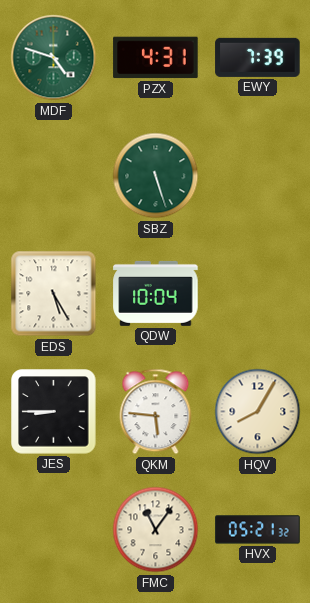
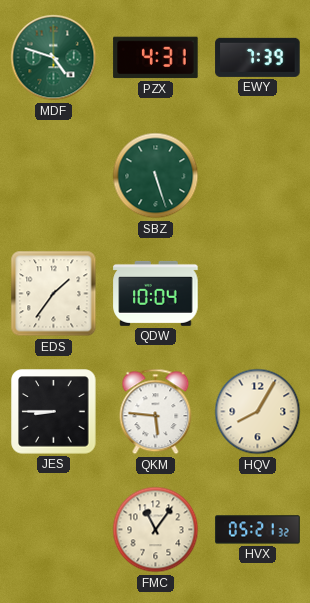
EDS: 5:25 -> 1:36
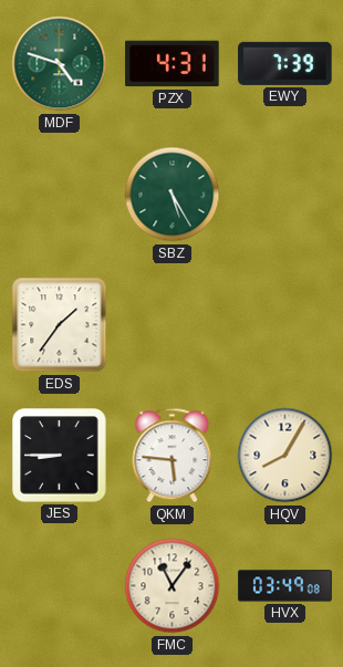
SBZ: 5:27 -> 5:25
QDW: 10:04 -> none
HVX: 05:21 -> 03:49
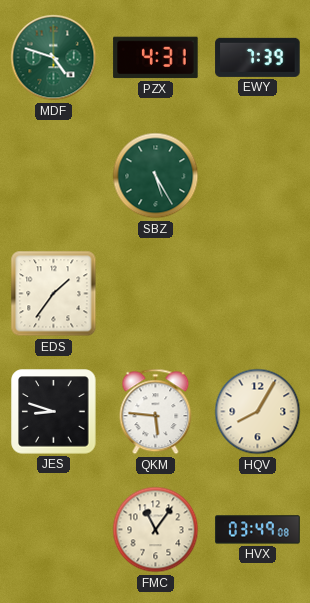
JES: 8:45 -> 8:48
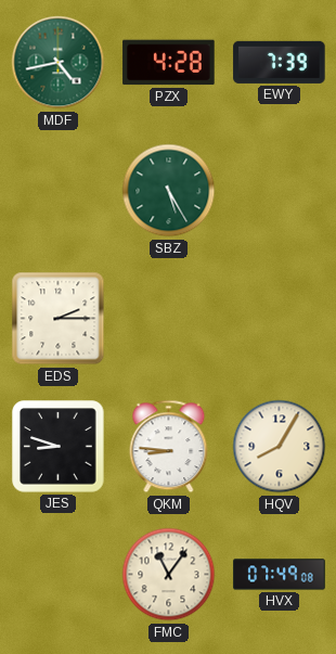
MDF: 4:48 -> 4:43
PZX: 4:31 -> 4:28
EDS: 1:36 -> 2:15
QKM: 5:46 -> 8:46
HVX: 03:49 -> 07:49
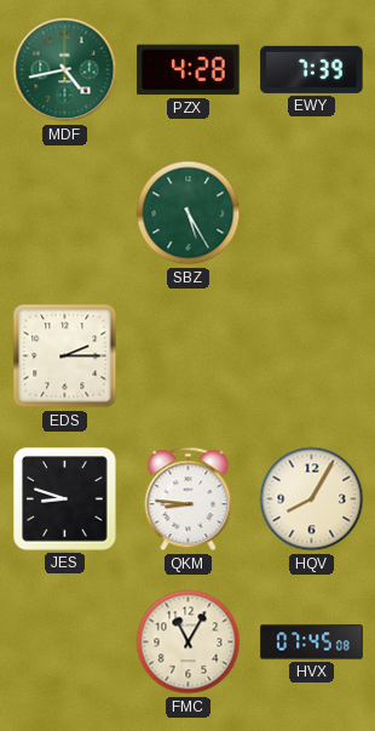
FMC: 11:06 -> 11:05
HVX: 07:49 -> 07:45
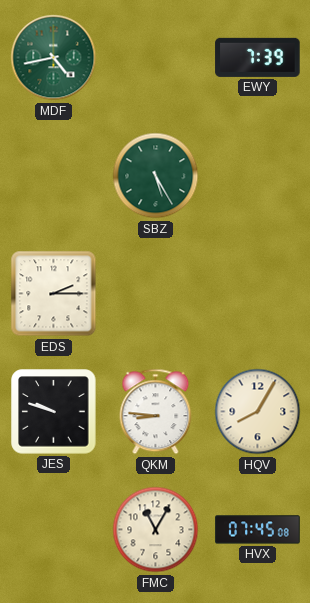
PZX: 4:28 -> none
JES: 8:48 -> 9:48
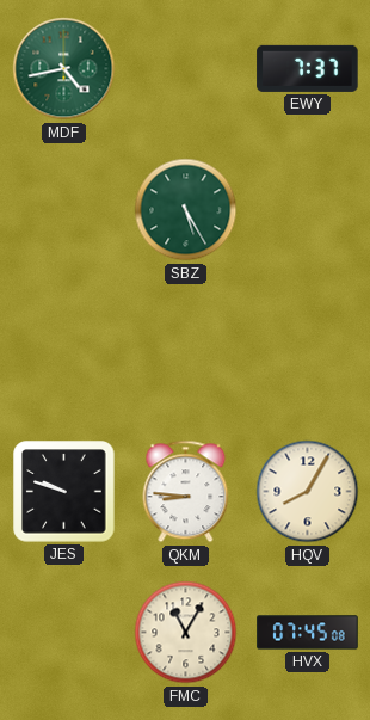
EWY: 7:39 -> 7:37
EDS: 2:15 -> none
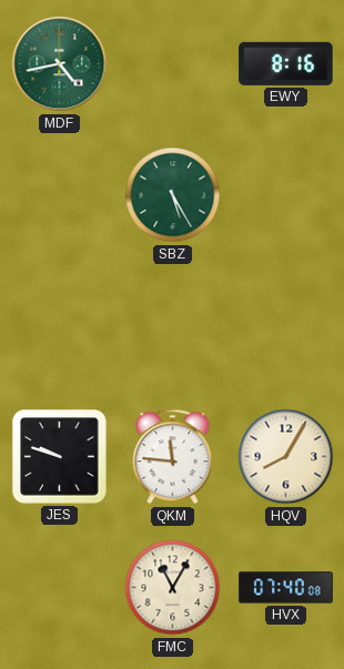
EWY: 7:37 -> 8:16
QKM: 8:46 -> 11:46
HVX: 07:45 -> 07:40
